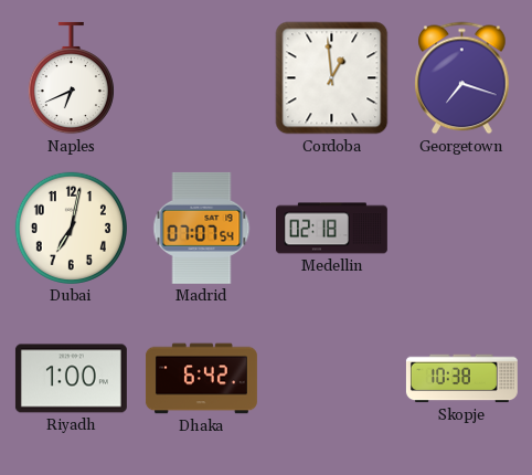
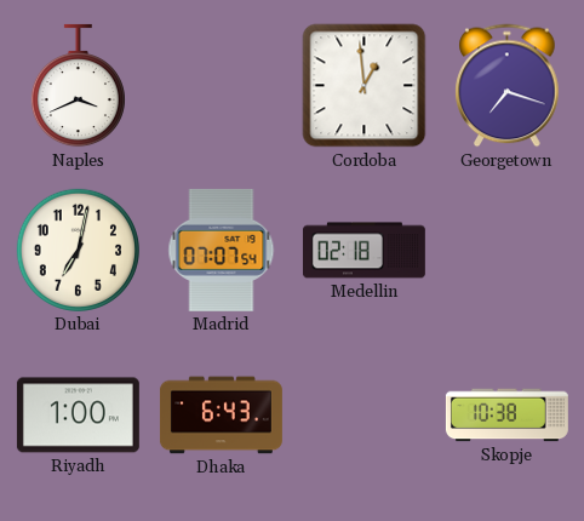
Naples: 6:41 -> 3:41
Dhaka: 6:42 -> 6:43
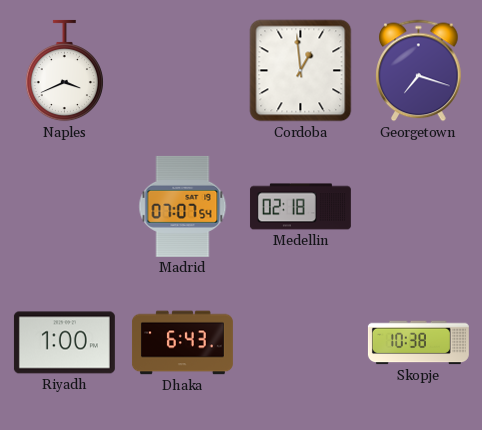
Dubai: 7:02 -> none
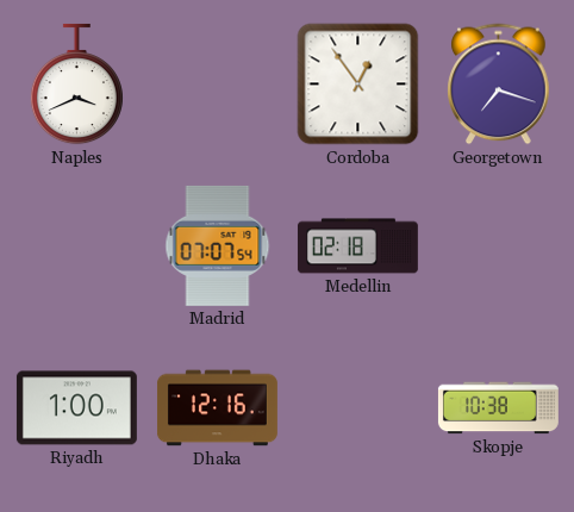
Cordoba: 12:59 -> 12:54
Dhaka: 6:43 -> 12:16
